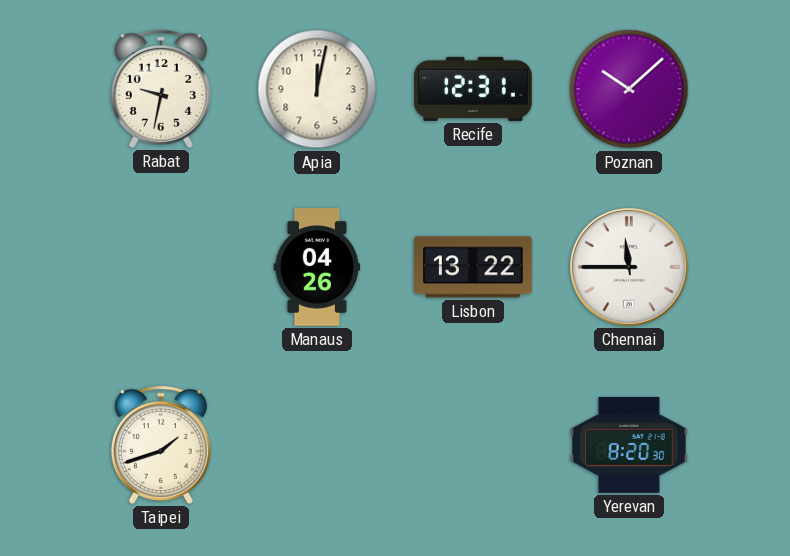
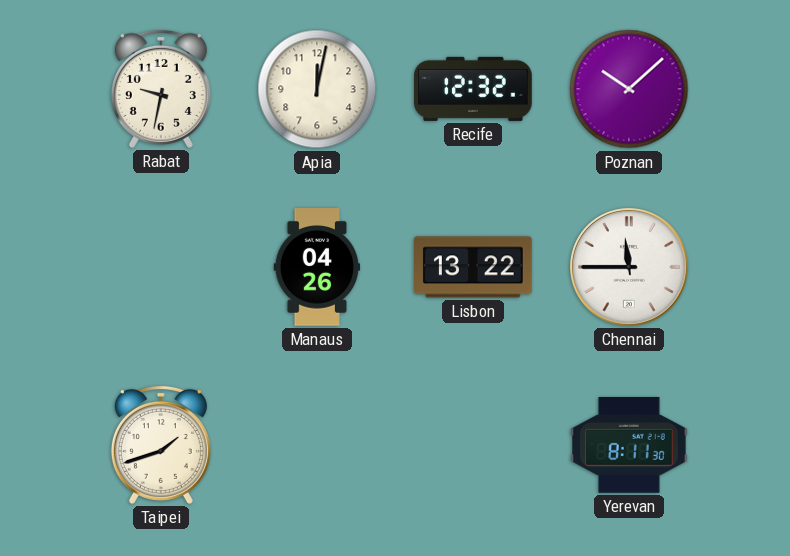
Recife: 12:31 -> 12:32
Yerevan: 8:20 -> 8:11
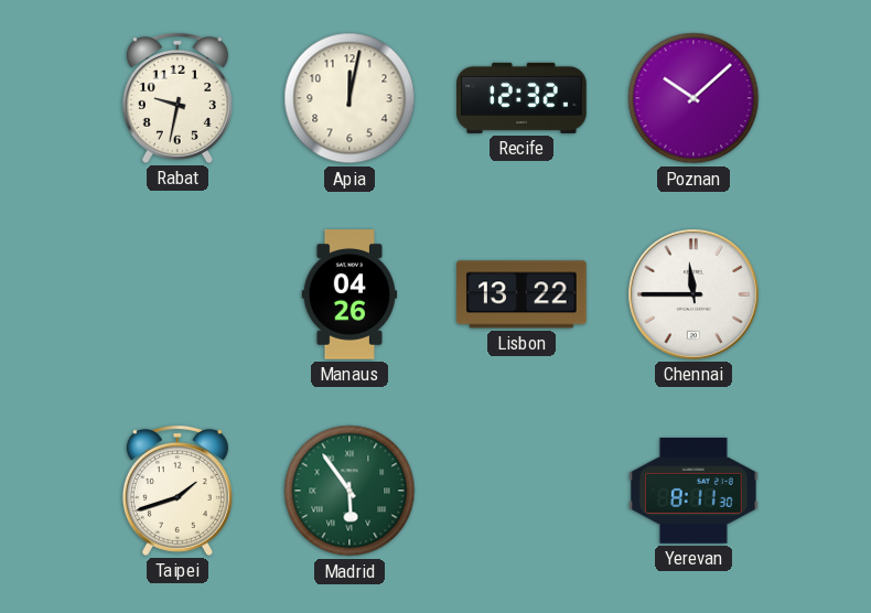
Madrid: none -> 5:54
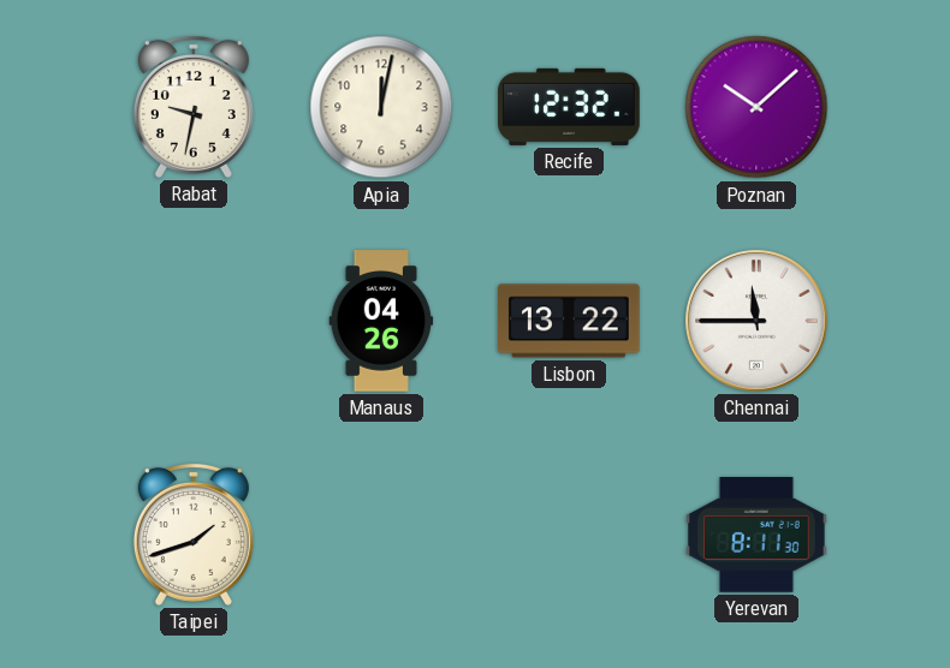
Madrid: 5:54 -> none
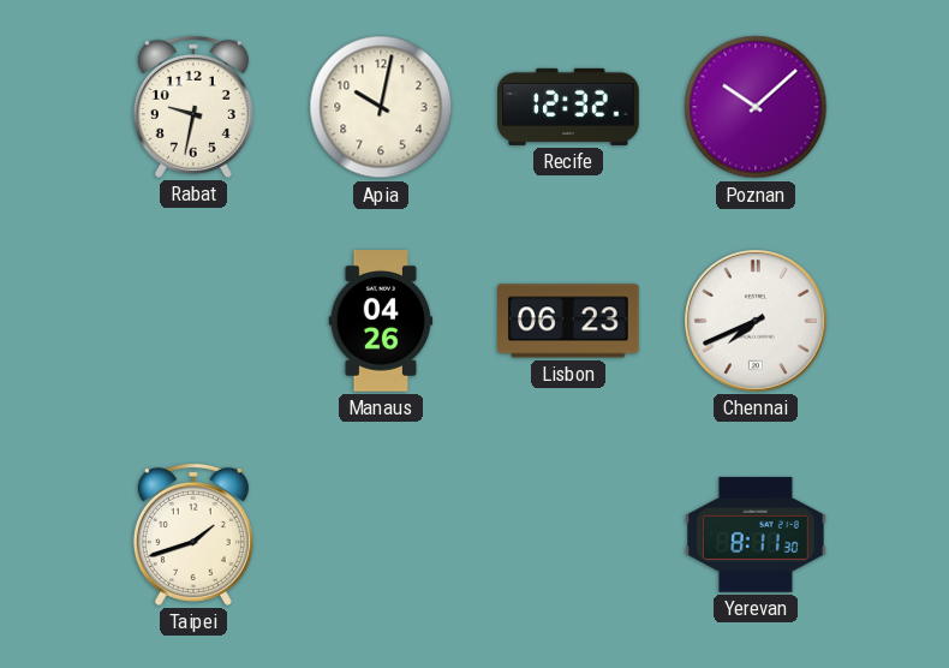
Apia: 12:02 -> 10:02
Lisbon: 13:22 -> 06:23
Chennai: 11:45 -> 7:41
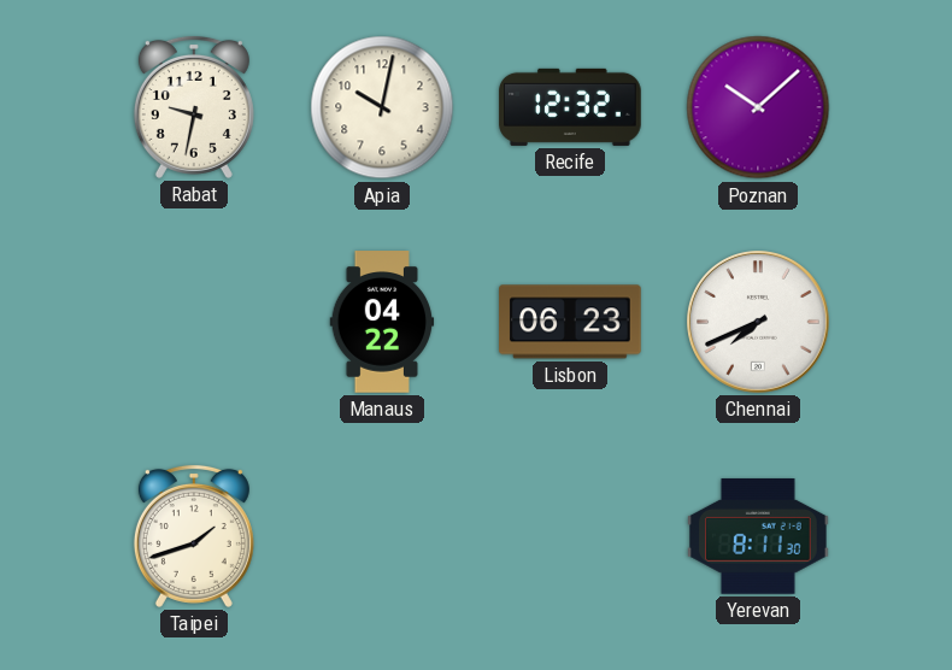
Manaus: 04:26 -> 04:22
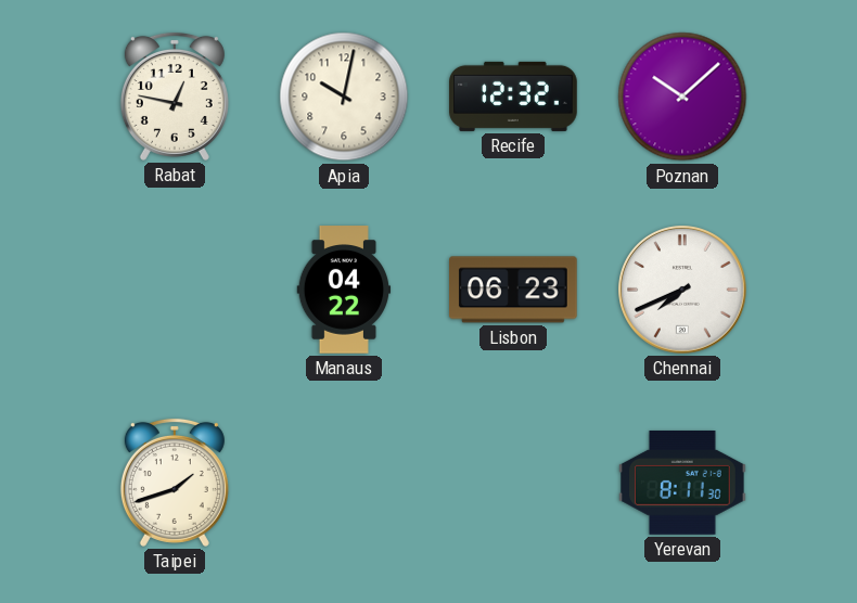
Rabat: 9:32 -> 12:47
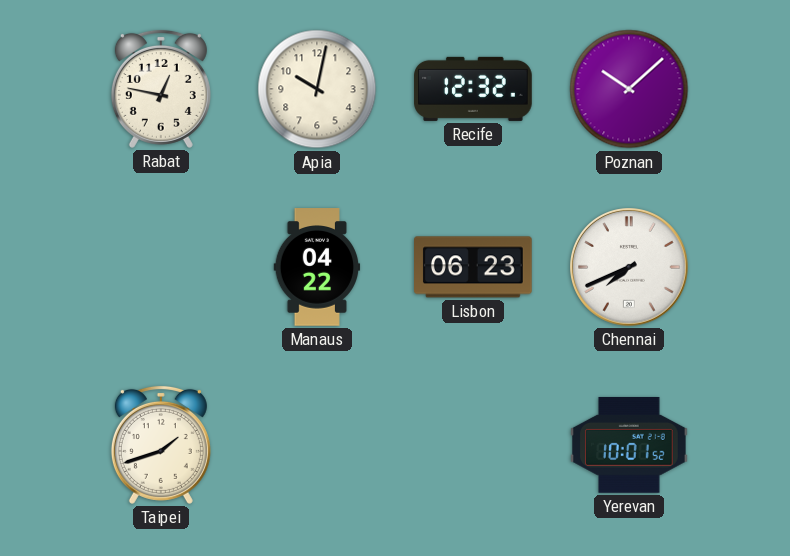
Yerevan: 8:11 -> 10:01
